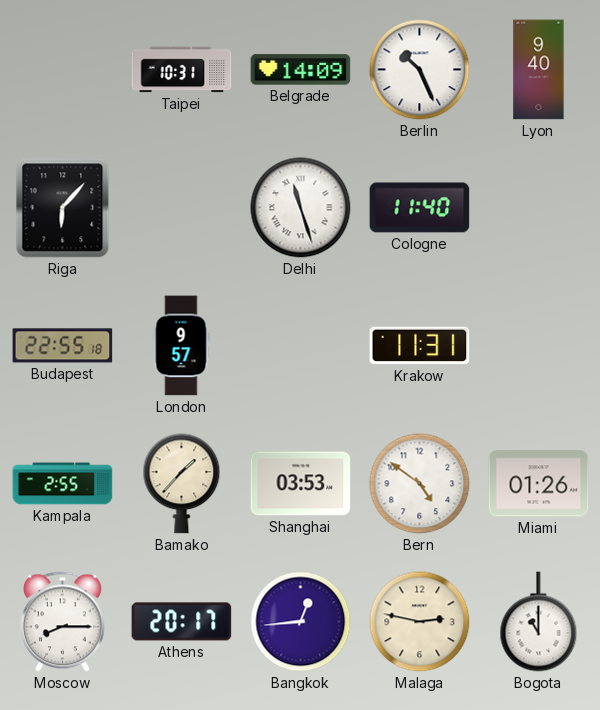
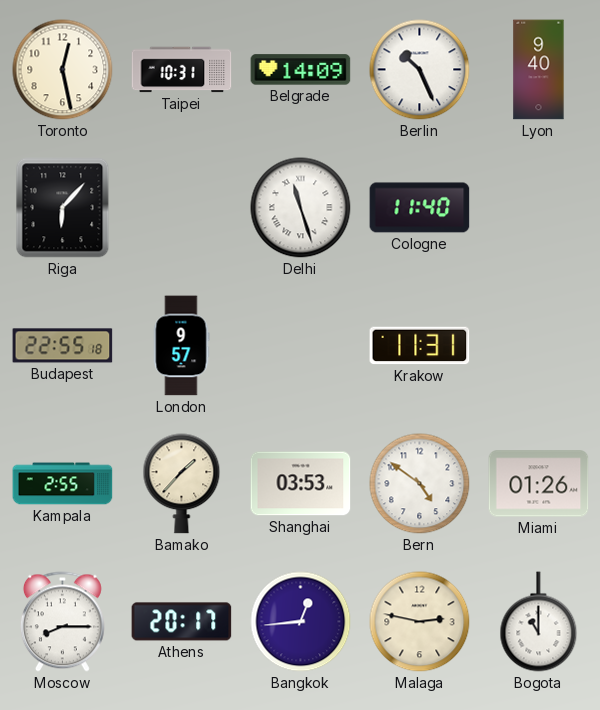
Toronto: none -> 12:28
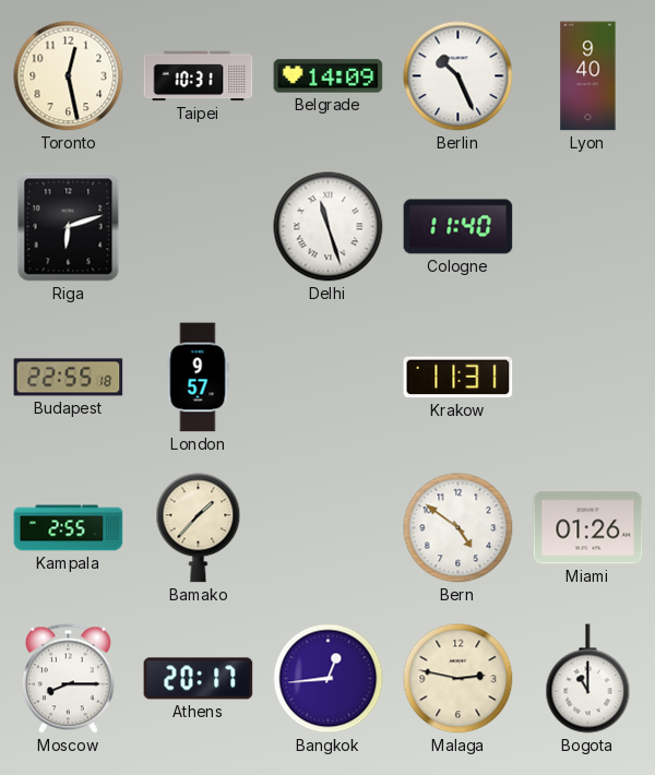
Riga: 6:07 -> 6:12
Shanghai: 03:53 -> none
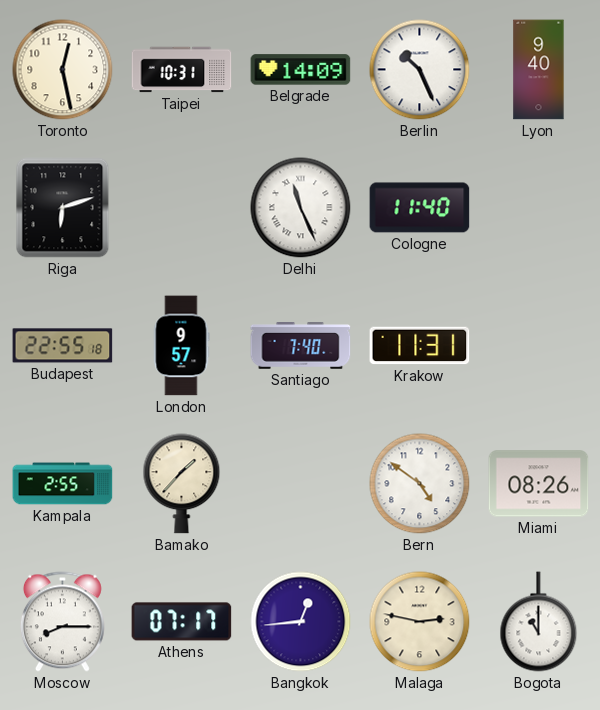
Delhi: 11:27 -> 11:26
Santiago: none -> 7:40
Miami: 01:26 -> 08:26
Athens: 20:17 -> 07:17
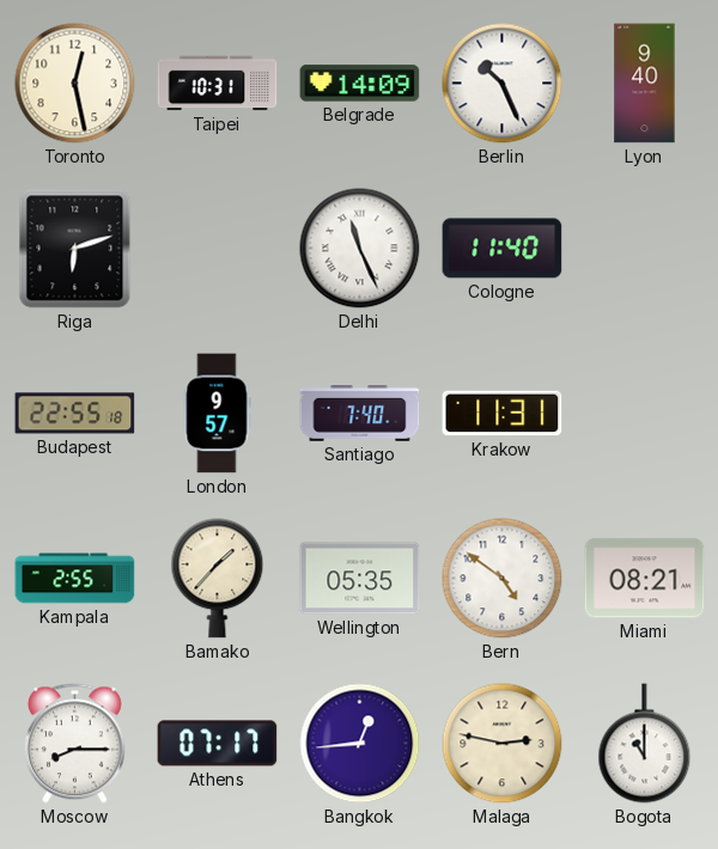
Wellington: none -> 05:35
Miami: 08:26 -> 08:21
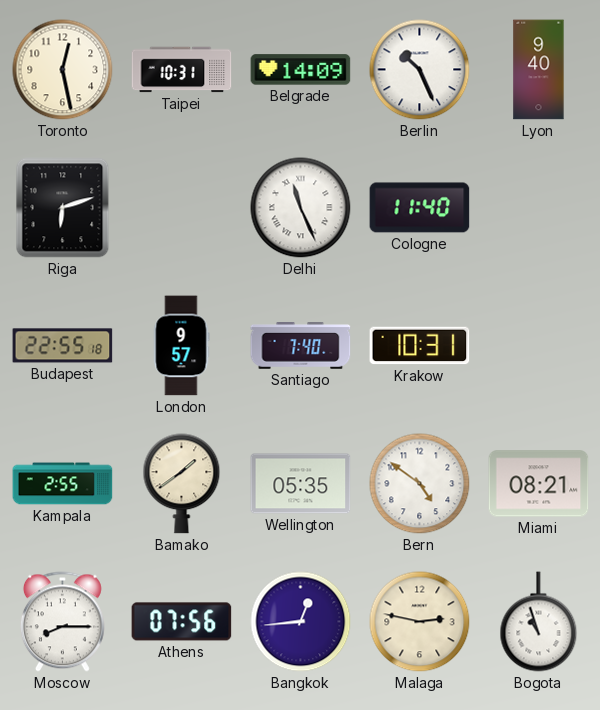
Krakow: 11:31 -> 10:31
Bamako: 1:37 -> 1:39
Athens: 07:17 -> 07:56
Bogota: 11:00 -> 10:57
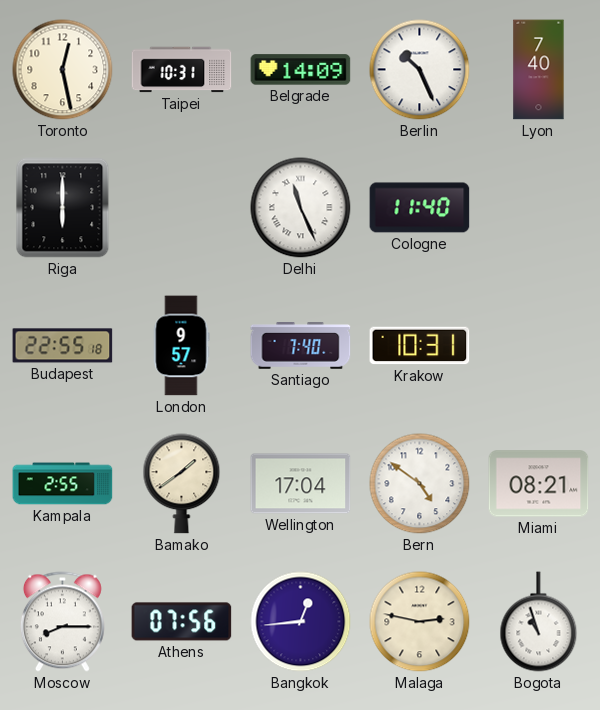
Lyon: 9:40 -> 7:40
Riga: 6:12 -> 6:00
Wellington: 05:35 -> 17:04
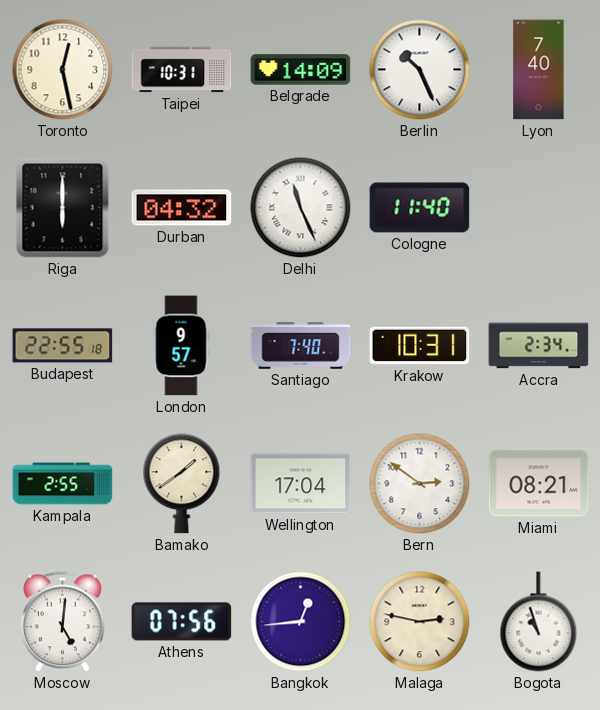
Durban: none -> 04:32
Accra: none -> 2:34
Bern: 4:51 -> 2:51
Moscow: 8:15 -> 5:01
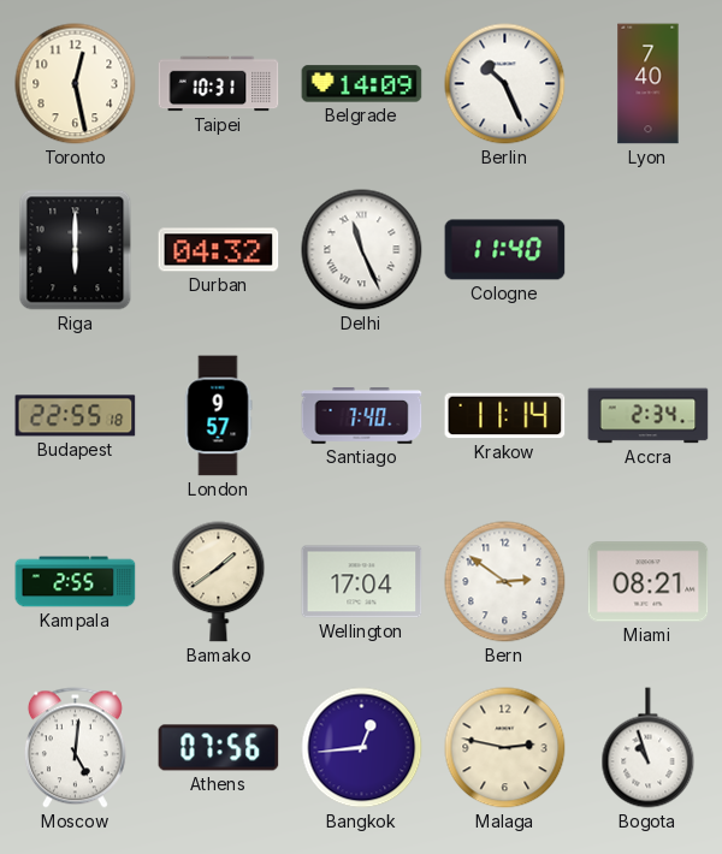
Krakow: 10:31 -> 11:14
